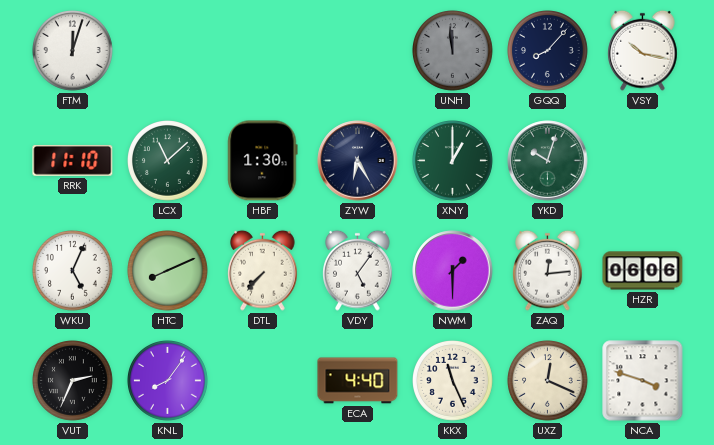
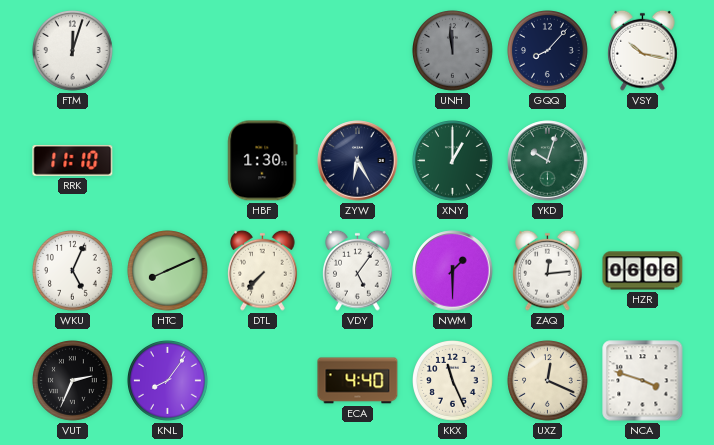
LCX: 11:08 -> none
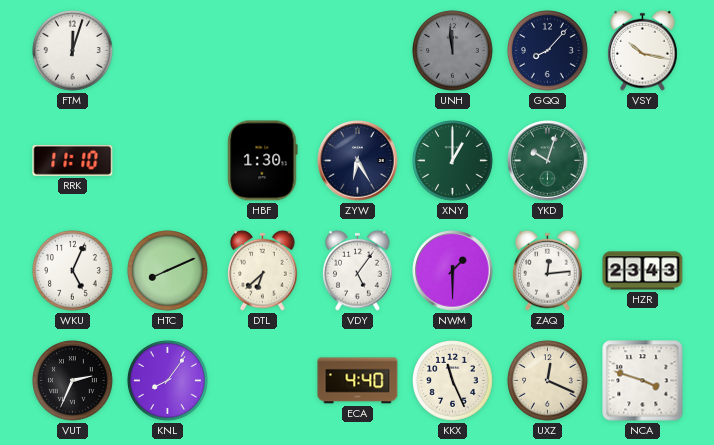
DTL: 7:37 -> 6:38
HZR: 06:06 -> 23:43
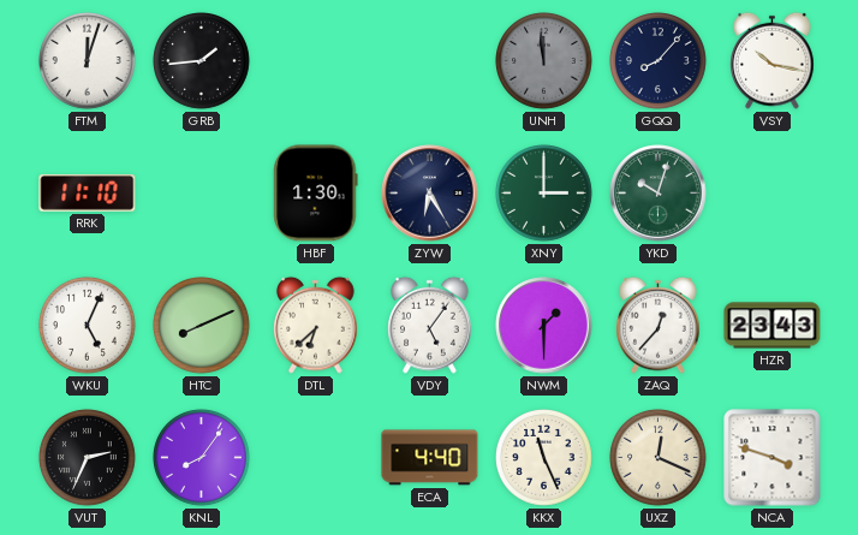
GRB: none -> 1:44
XNY: 1:00 -> 3:00
ZAQ: 12:14 -> 12:37
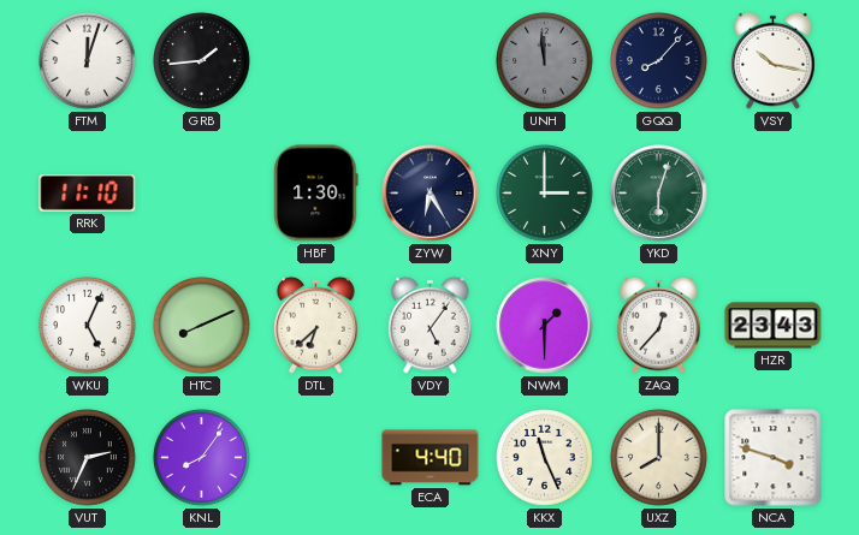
YKD: 10:03 -> 6:03
UXZ: 12:19 -> 8:00
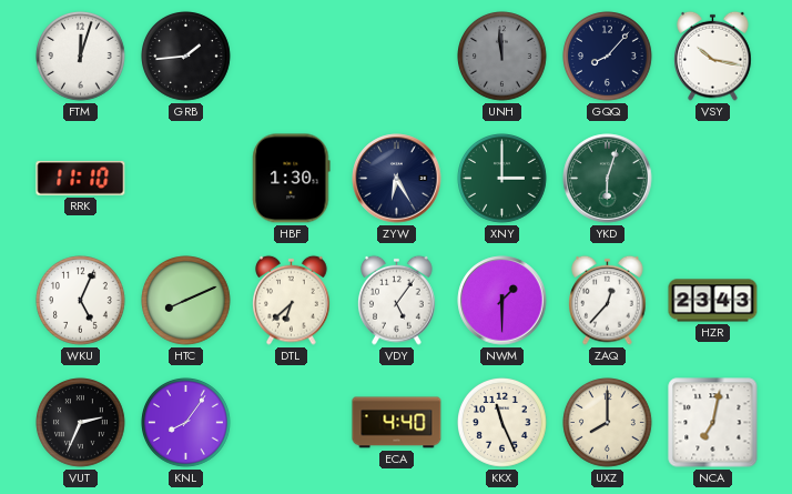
NCA: 3:48 -> 7:02
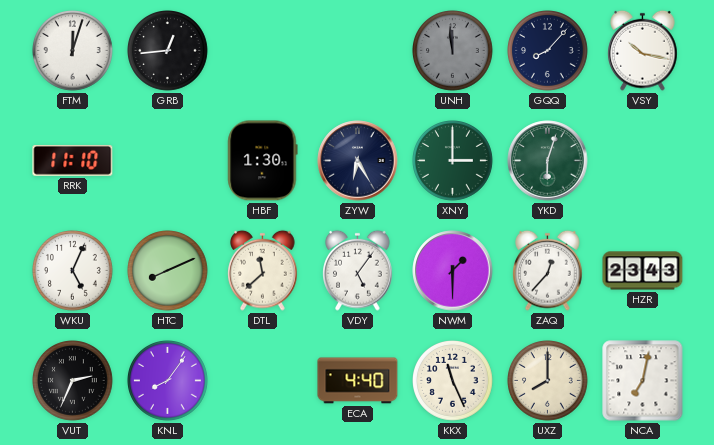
GRB: 1:44 -> 12:44
DTL: 6:38 -> 11:38
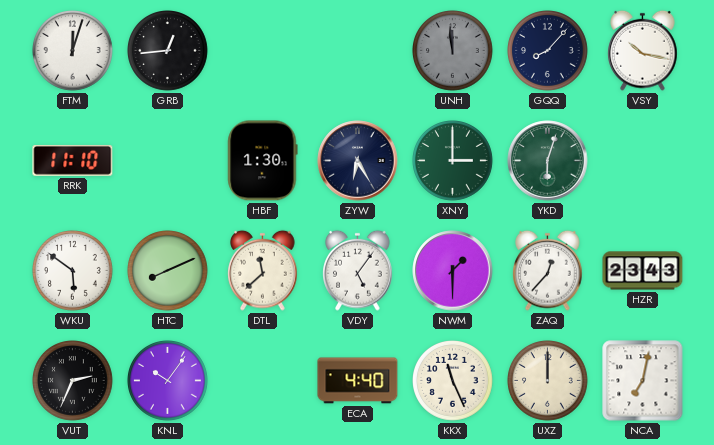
WKU: 5:04 -> 5:51
KNL: 8:06 -> 10:06
UXZ: 8:00 -> 12:00
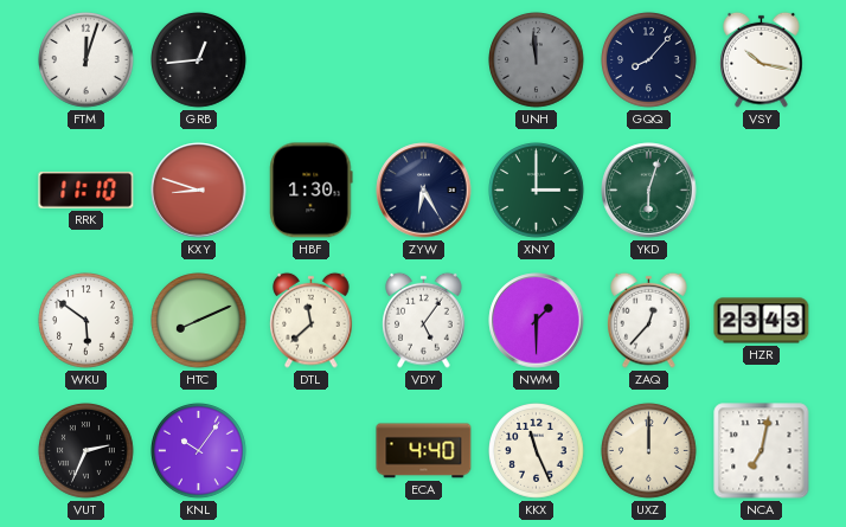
KXY: none -> 8:48
